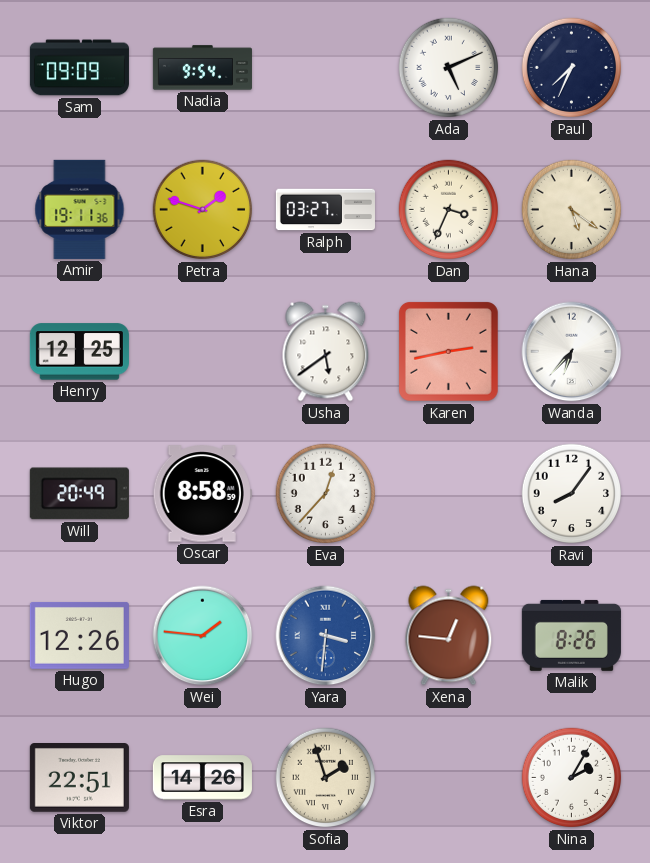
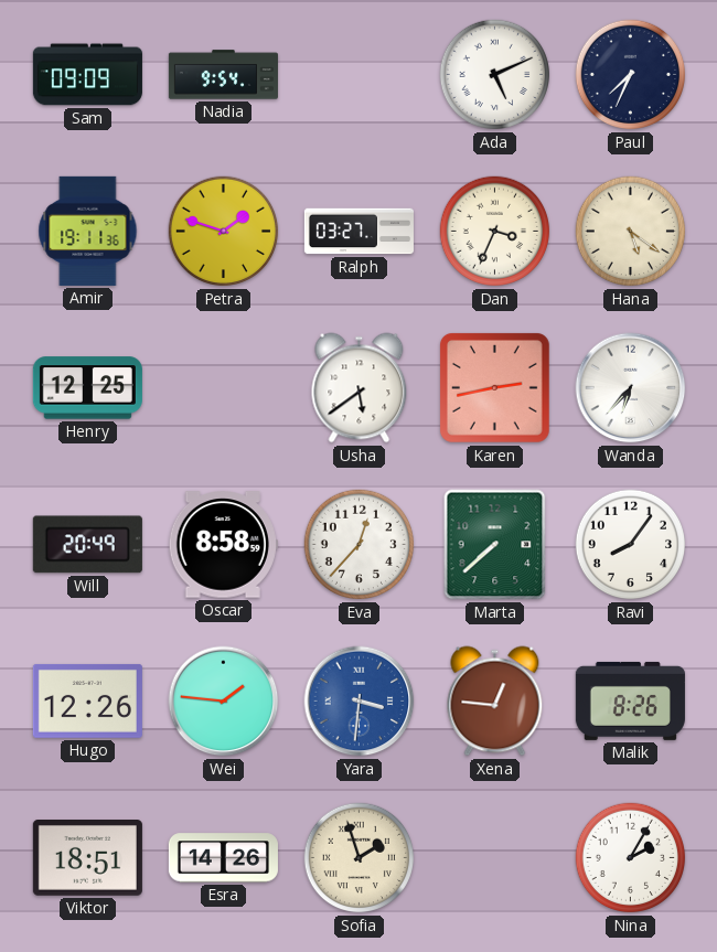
Marta: none -> 7:38
Viktor: 22:51 -> 18:51
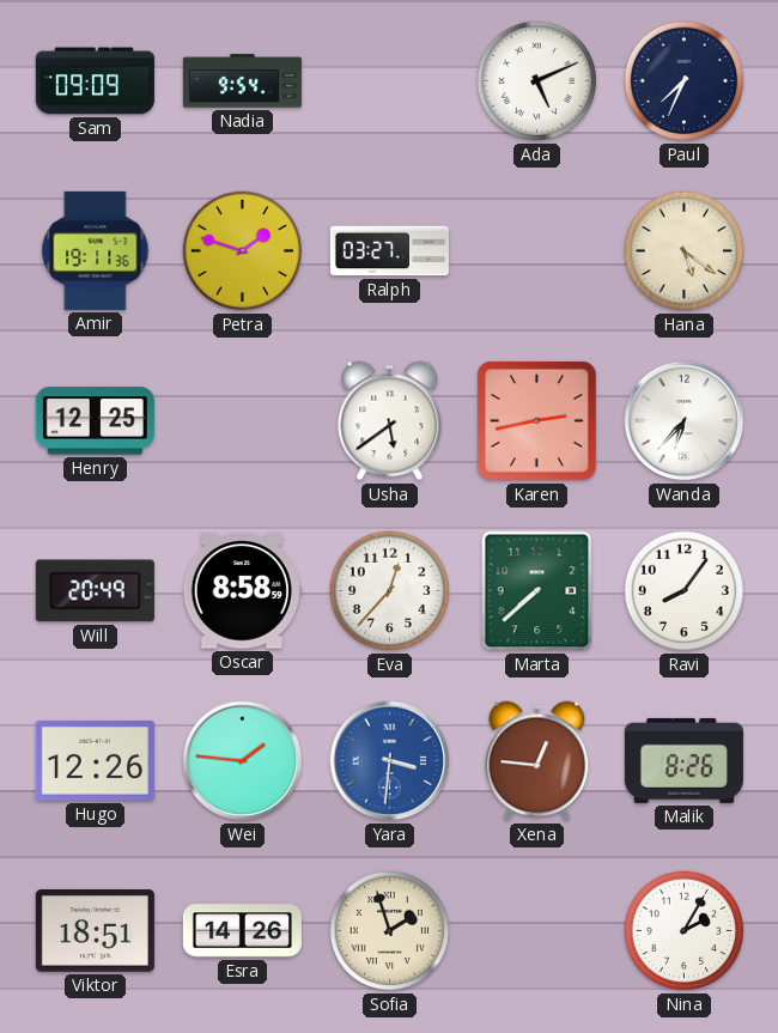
Dan: 3:34 -> none
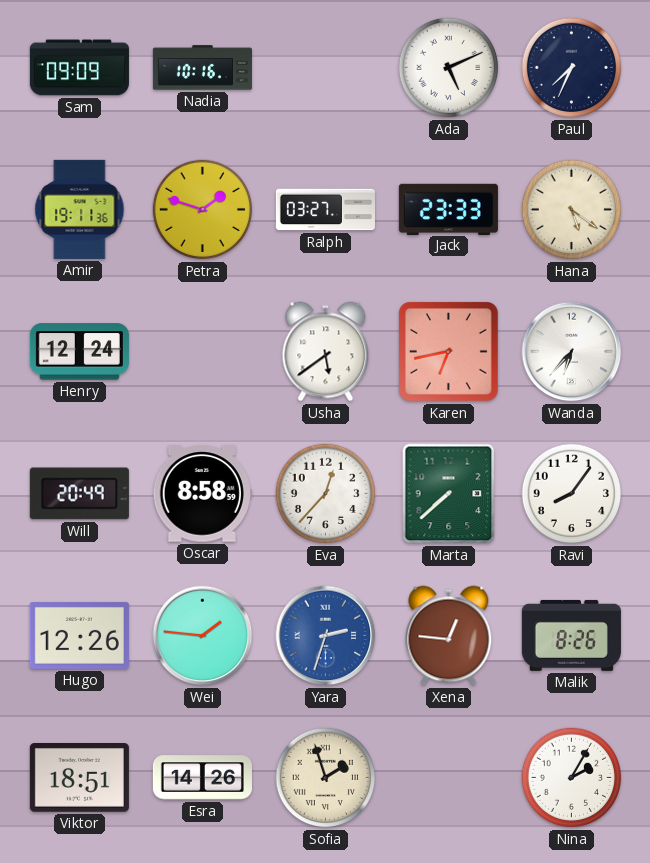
Nadia: 9:54 -> 10:16
Jack: none -> 23:33
Henry: 12:25 -> 12:24
Karen: 2:43 -> 6:43
Yara: 3:31 -> 2:33
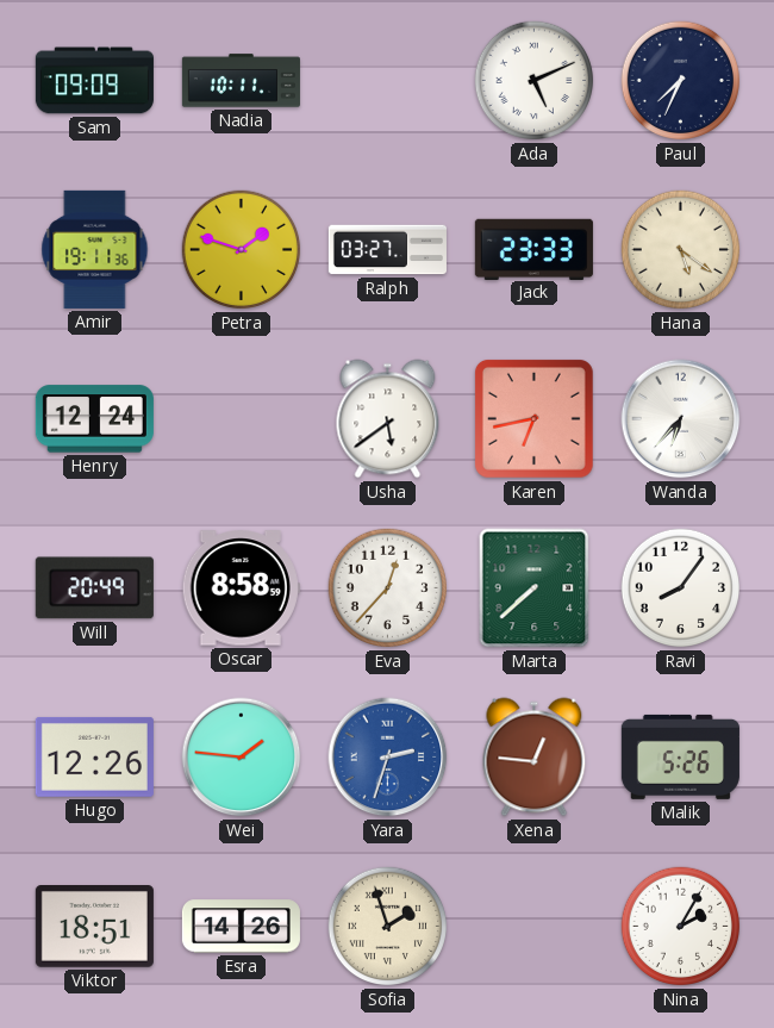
Nadia: 10:16 -> 10:11
Malik: 8:26 -> 5:26
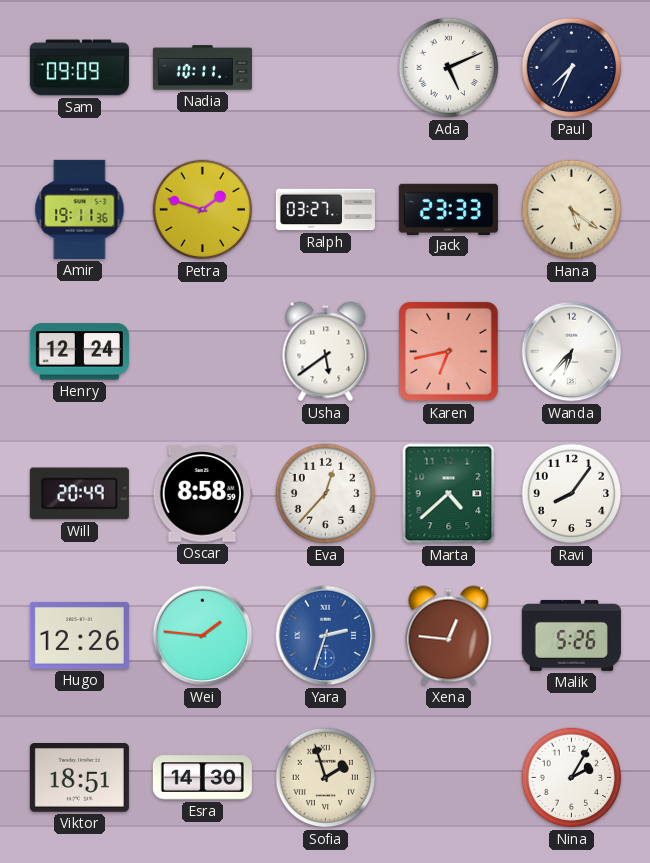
Marta: 7:38 -> 4:38
Esra: 14:26 -> 14:30
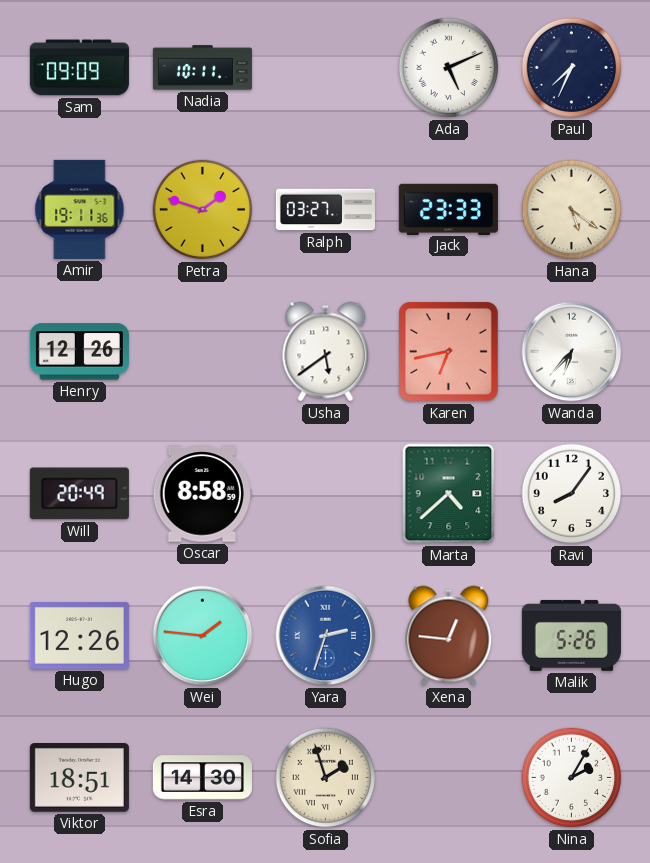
Henry: 12:24 -> 12:26
Eva: 12:37 -> none
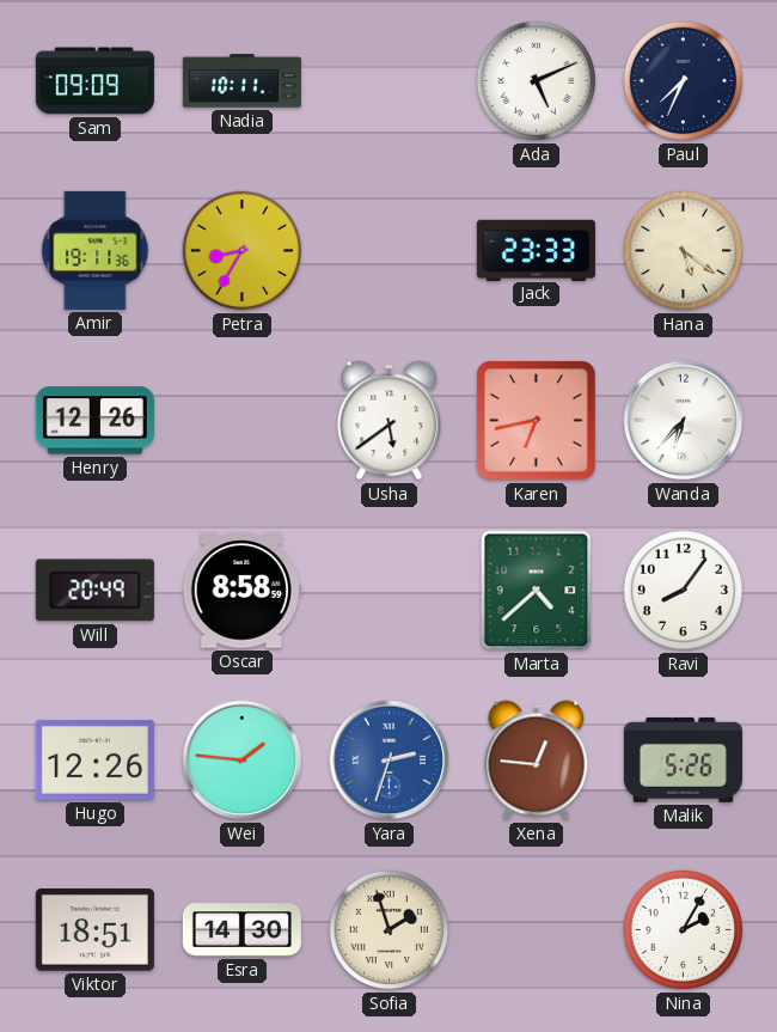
Petra: 1:48 -> 8:35
Ralph: 03:27 -> none
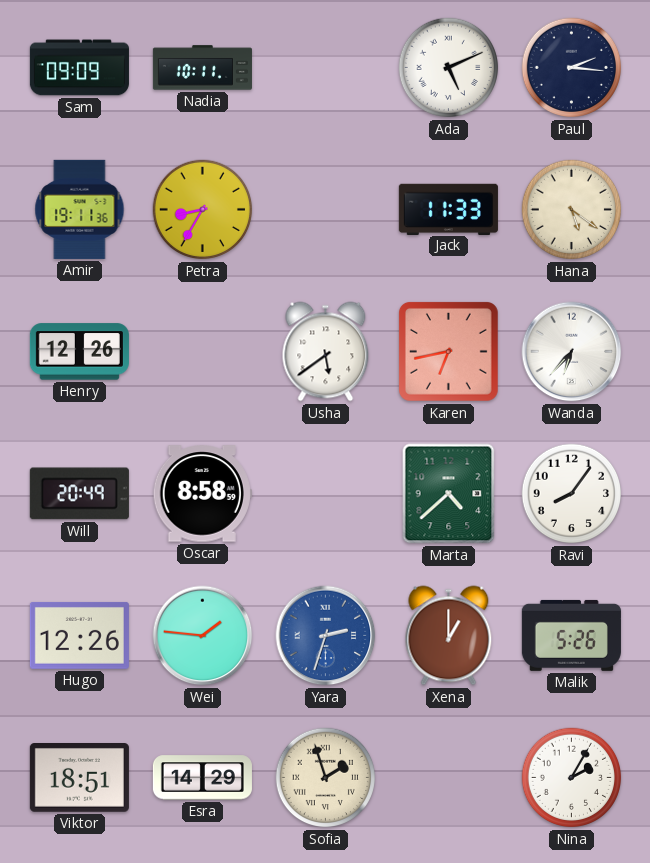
Paul: 7:34 -> 2:16
Jack: 23:33 -> 11:33
Xena: 12:46 -> 1:00
Esra: 14:30 -> 14:29
